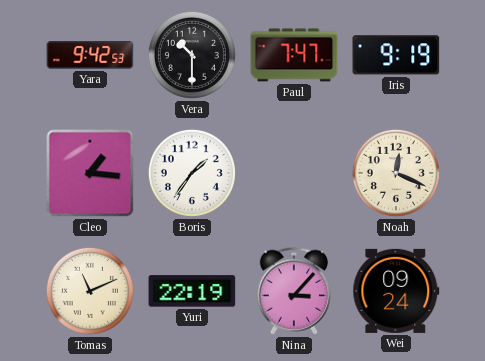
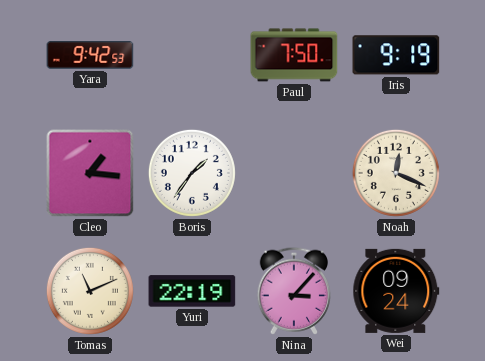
Vera: 10:30 -> none
Paul: 7:47 -> 7:50
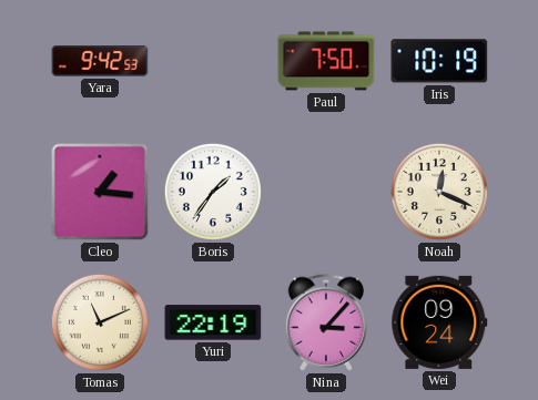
Iris: 9:19 -> 10:19
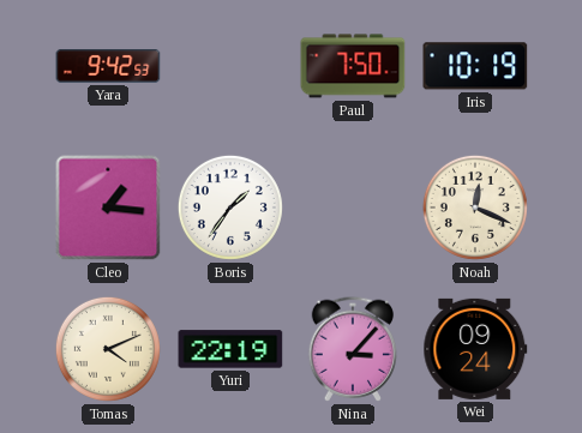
Tomas: 11:11 -> 4:11
